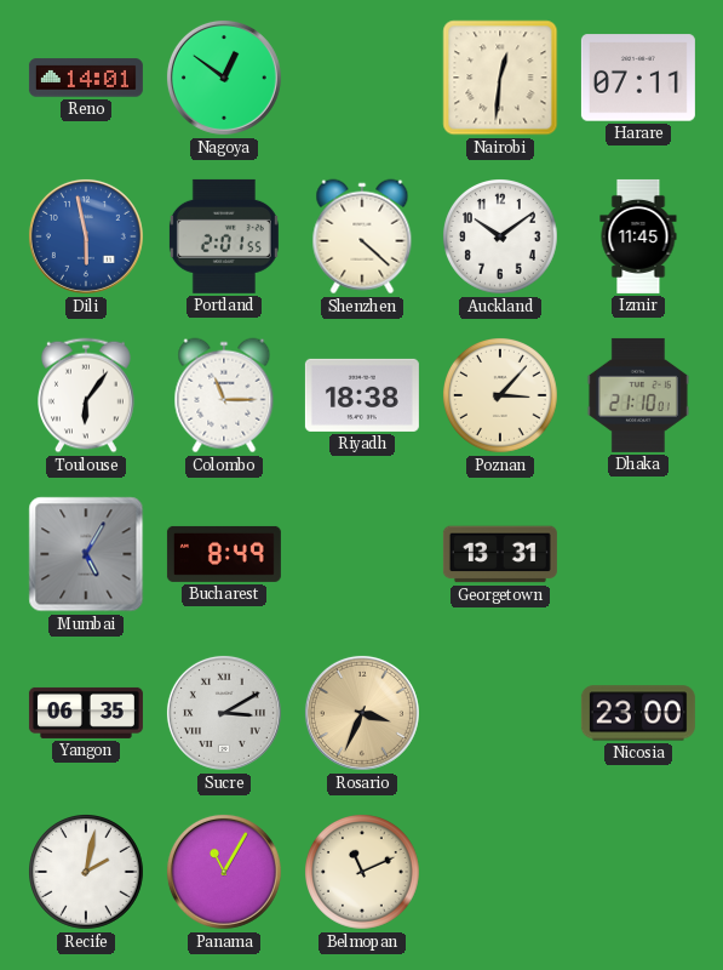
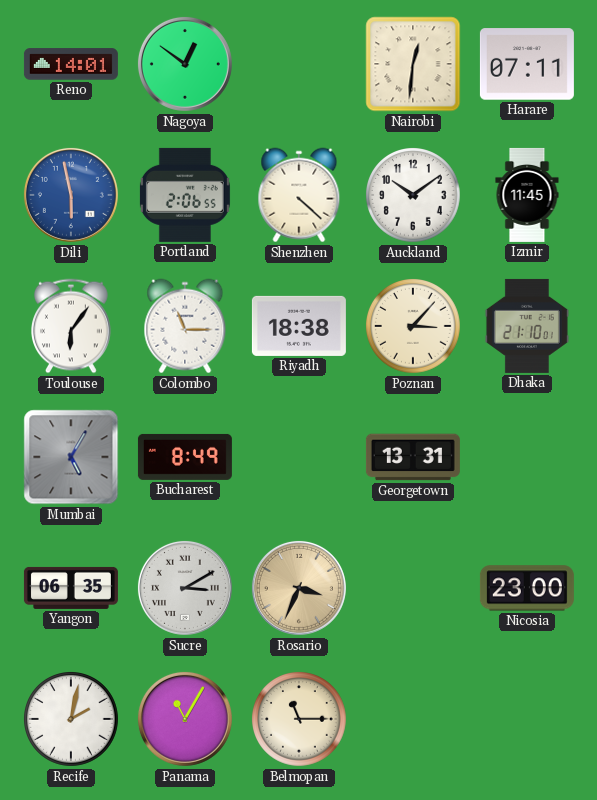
Portland: 2:01 -> 2:06
Belmopan: 11:11 -> 11:15
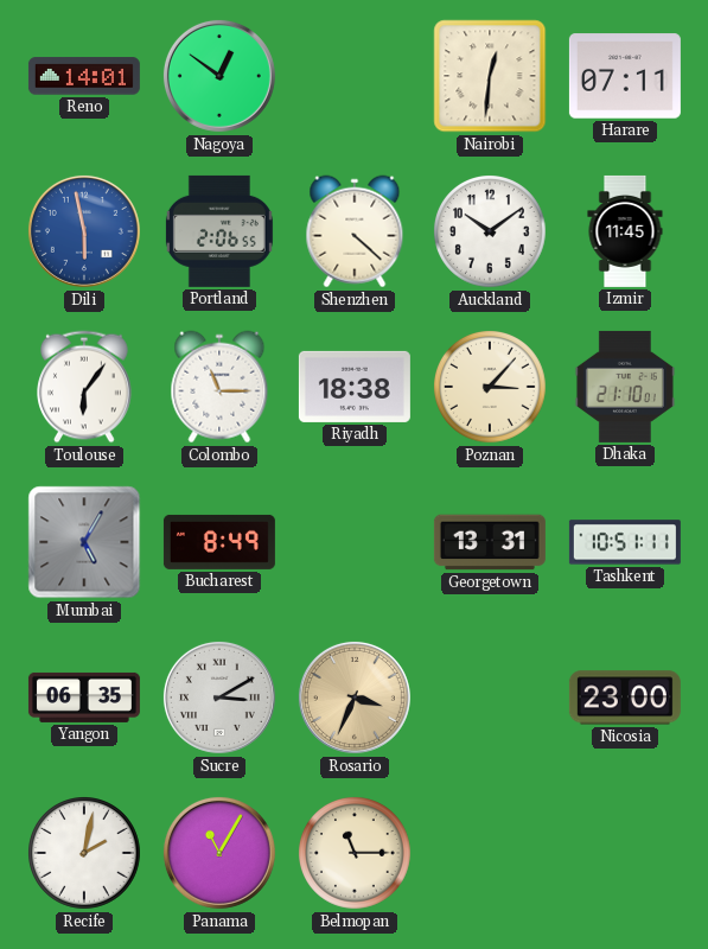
Tashkent: none -> 10:51
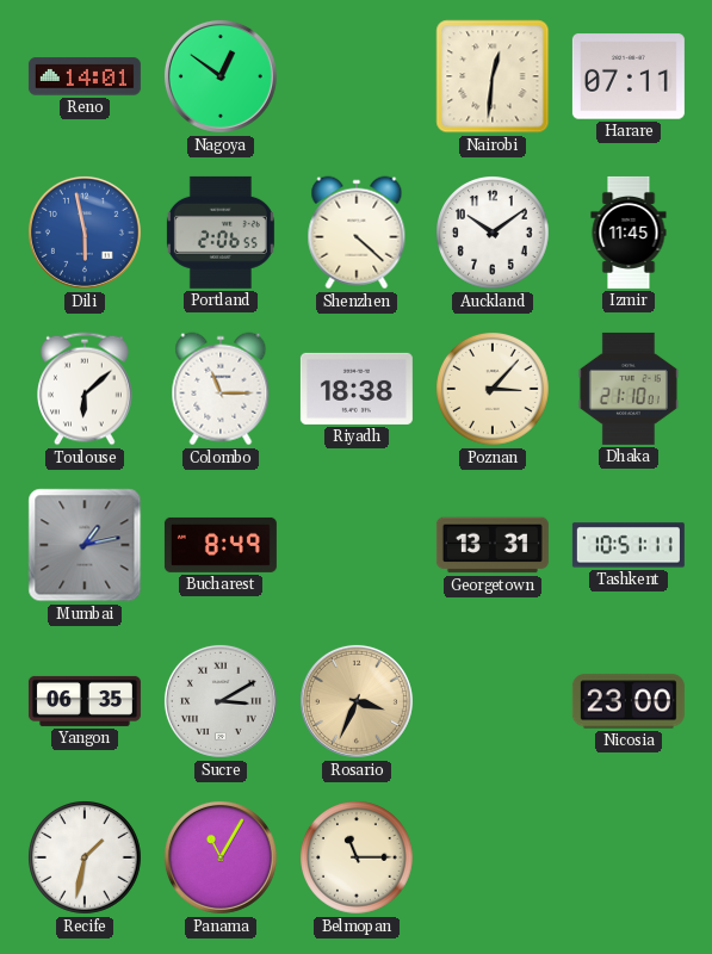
Toulouse: 6:06 -> 6:08
Mumbai: 5:05 -> 1:13
Recife: 2:02 -> 1:32
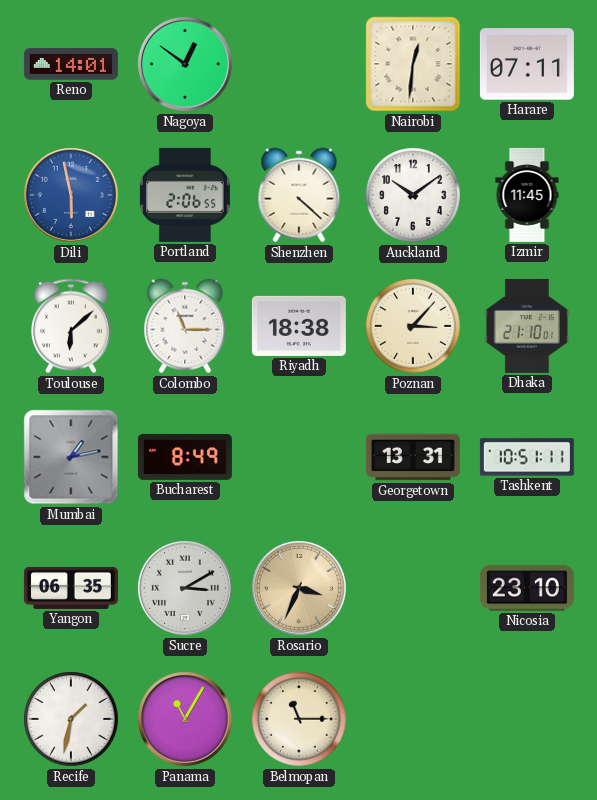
Nicosia: 23:00 -> 23:10
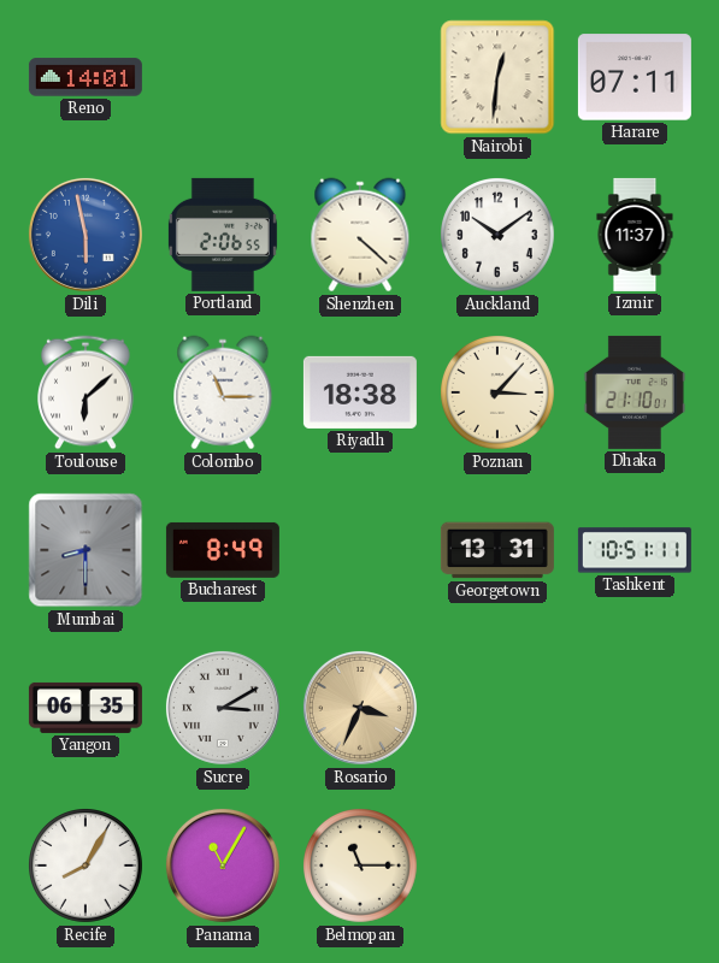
Nagoya: 12:51 -> none
Izmir: 11:45 -> 11:37
Mumbai: 1:13 -> 8:30
Nicosia: 23:10 -> none
Recife: 1:32 -> 8:05
